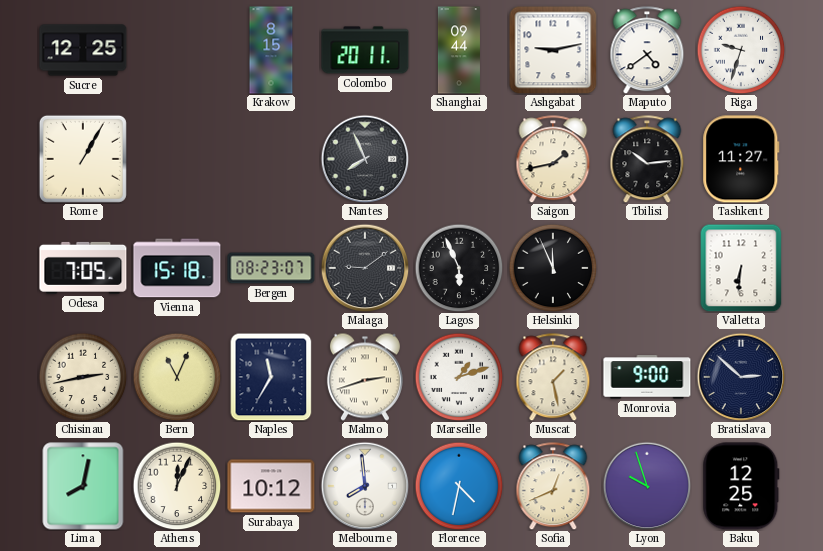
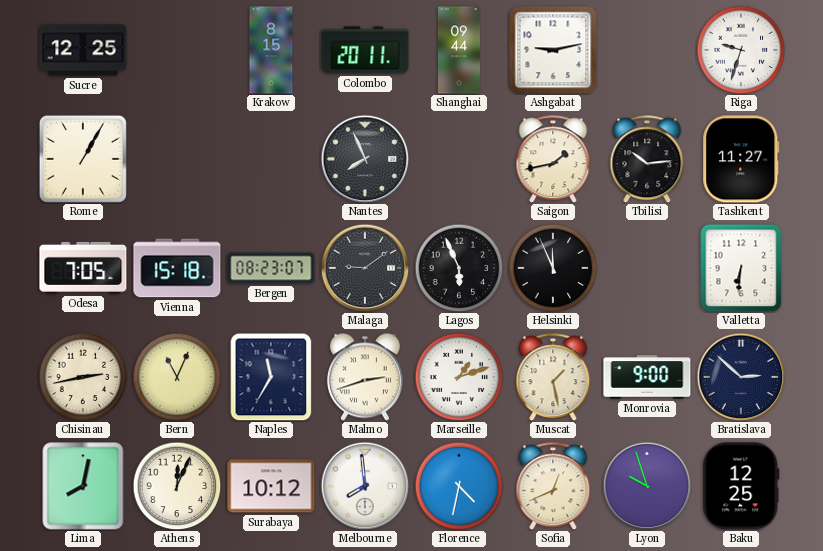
Maputo: 4:39 -> none
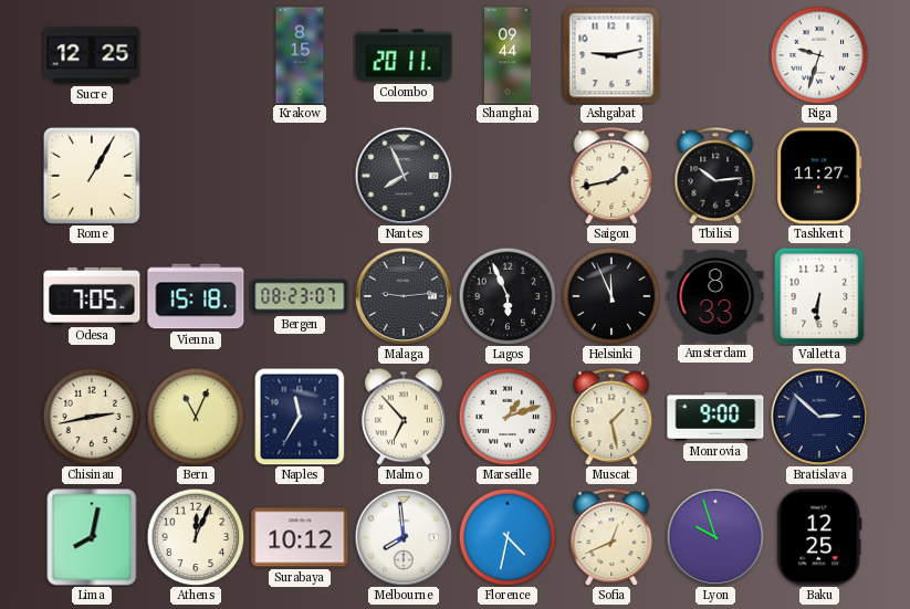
Malaga: 9:09 -> 9:14
Amsterdam: none -> 8:33
Malmo: 2:42 -> 6:53
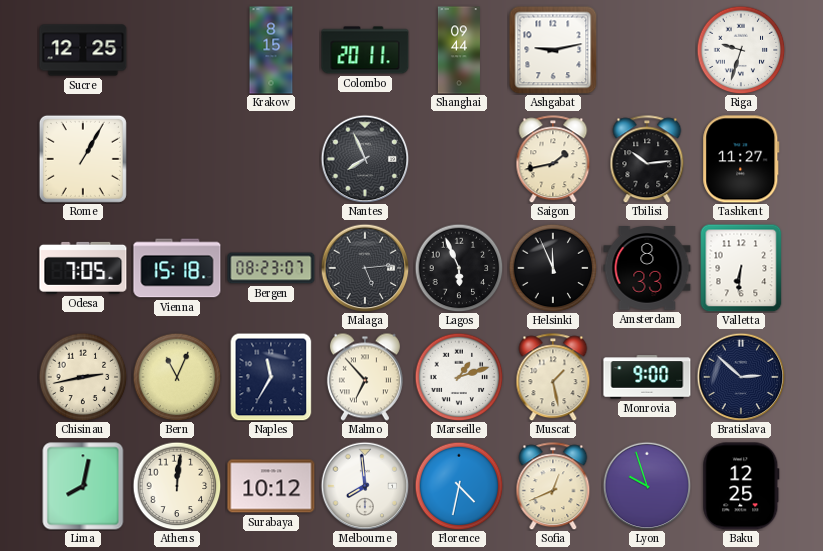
Malaga: 9:14 -> 5:14
Athens: 12:04 -> 12:01
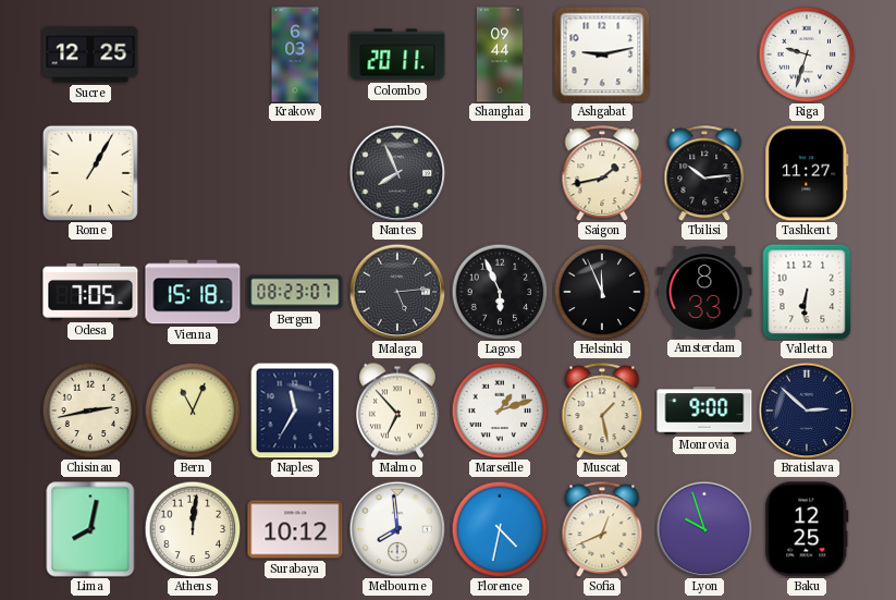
Krakow: 8:15 -> 6:03
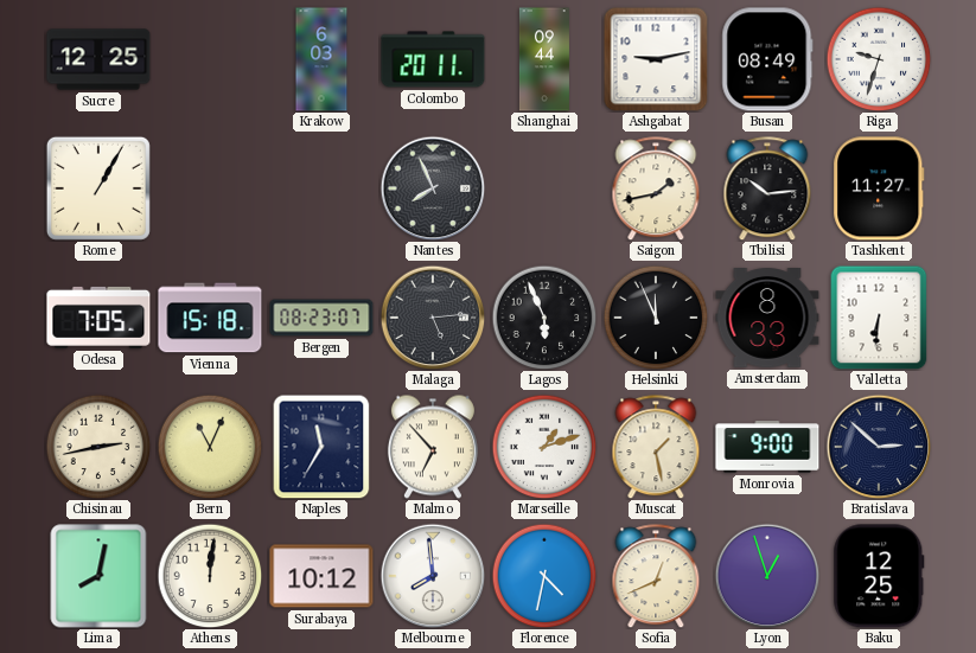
Busan: none -> 08:49
Lyon: 9:57 -> 12:57
